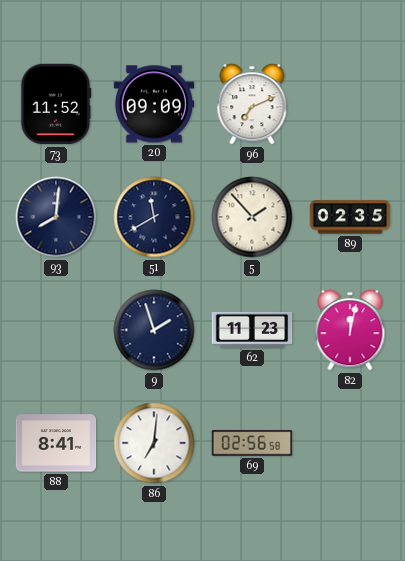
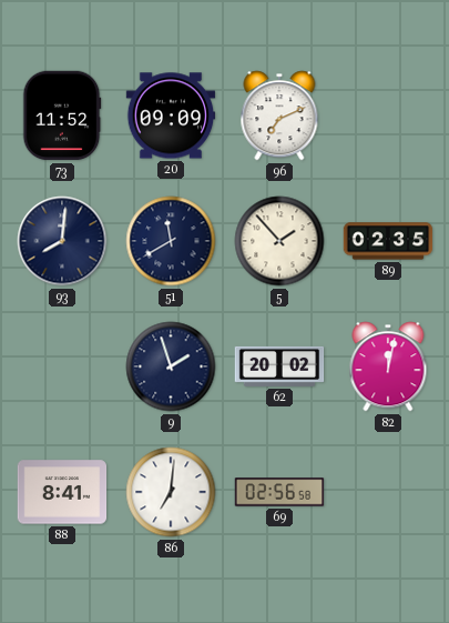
62: 11:23 -> 20:02
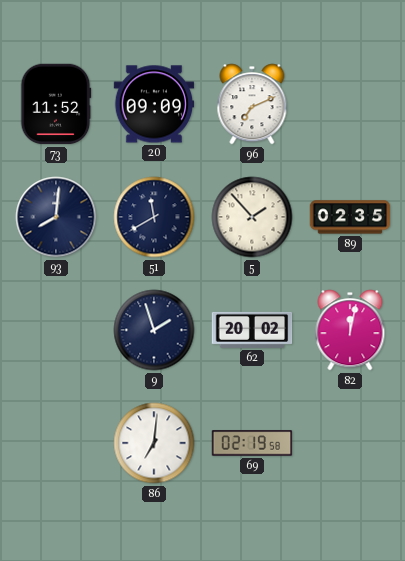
88: 8:41 -> none
69: 02:56 -> 02:19
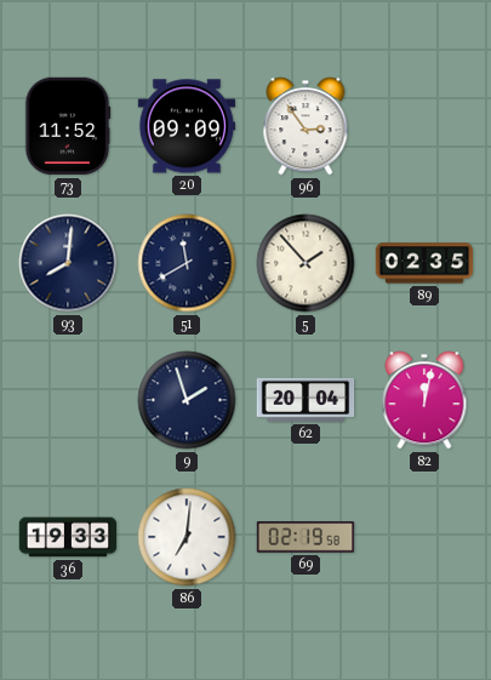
96: 7:11 -> 2:54
62: 20:02 -> 20:04
36: none -> 19:33
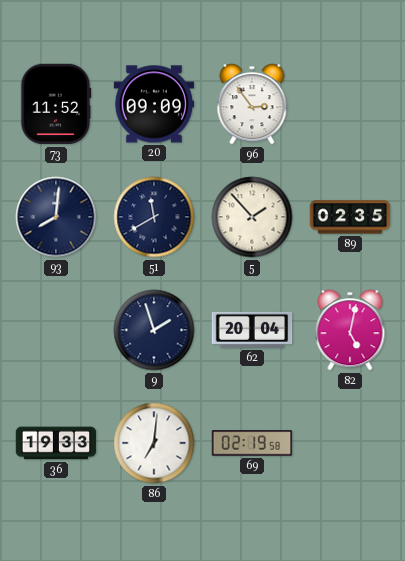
82: 12:02 -> 5:02
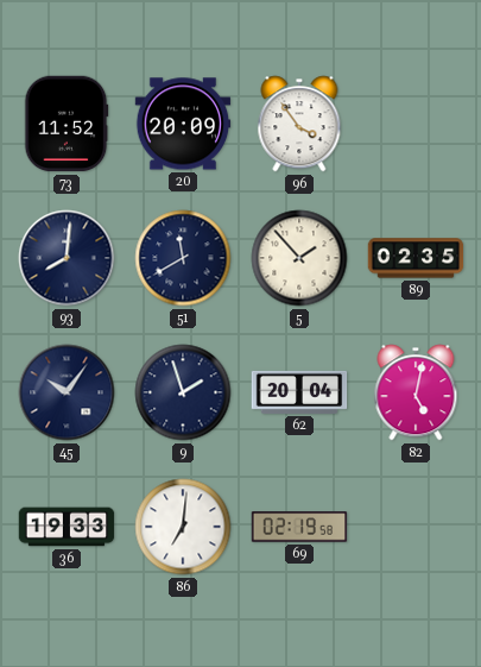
20: 09:09 -> 20:09
96: 2:54 -> 3:54
45: none -> 10:06
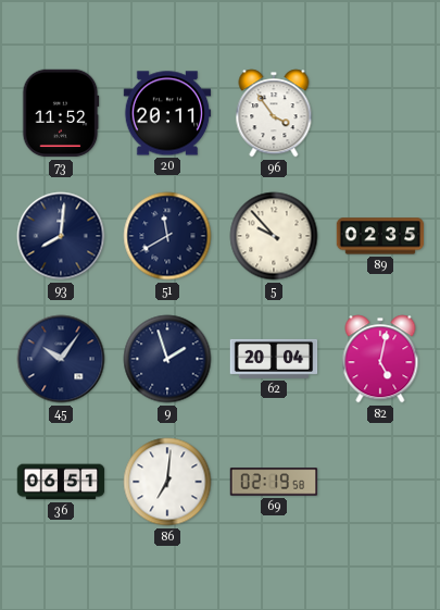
20: 20:09 -> 20:11
5: 1:53 -> 9:53
36: 19:33 -> 06:51
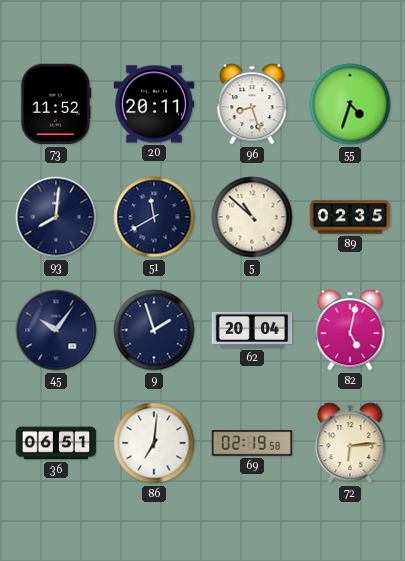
96: 3:54 -> 8:27
55: none -> 4:33
5: 9:53 -> 10:52
72: none -> 6:14
